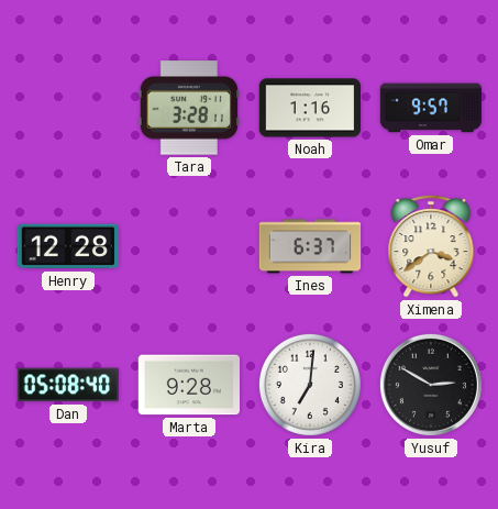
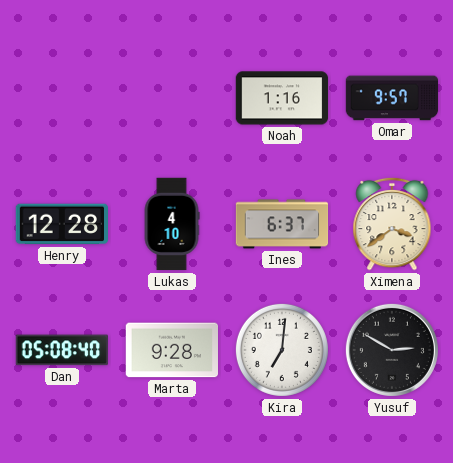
Tara: 3:28 -> none
Lukas: none -> 4:10
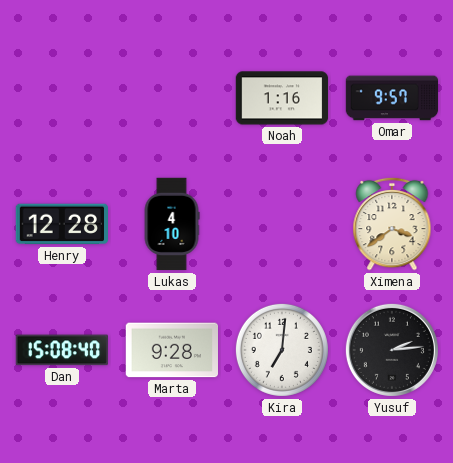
Ines: 6:37 -> none
Dan: 05:08 -> 15:08
Yusuf: 2:50 -> 2:14
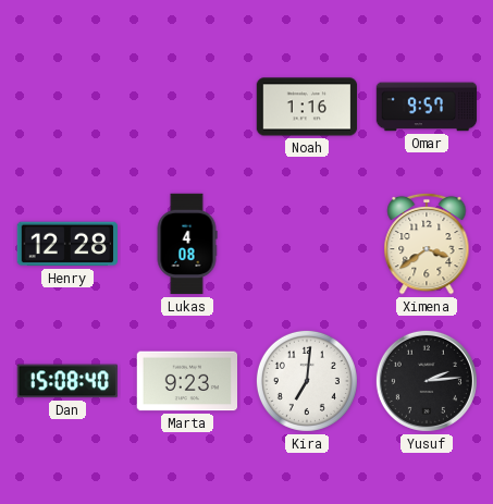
Lukas: 4:10 -> 4:08
Marta: 9:28 -> 9:23
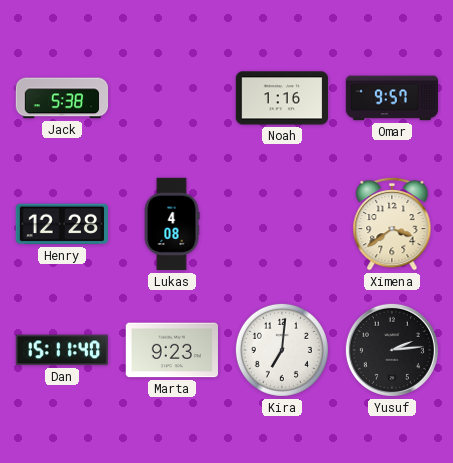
Jack: none -> 5:38
Dan: 15:08 -> 15:11
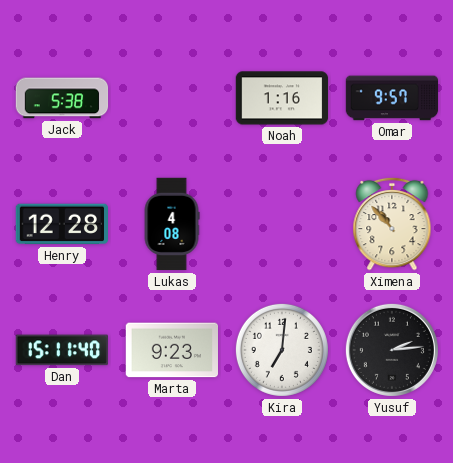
Ximena: 3:39 -> 10:53
